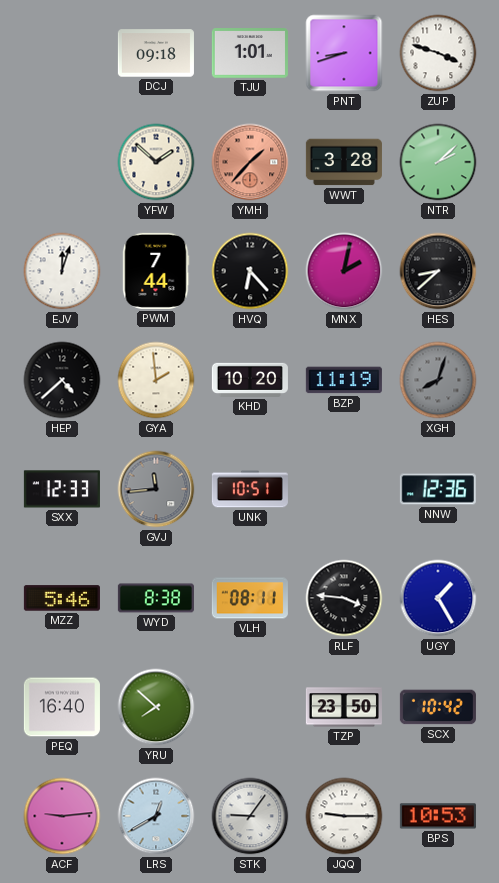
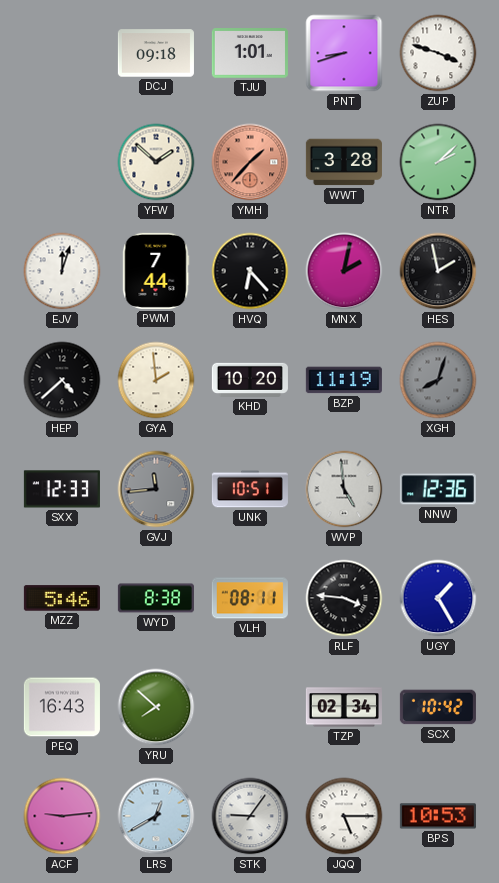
HES: 8:38 -> 1:58
WVP: none -> 4:59
PEQ: 16:40 -> 16:43
TZP: 23:50 -> 02:34
JQQ: 9:15 -> 5:15
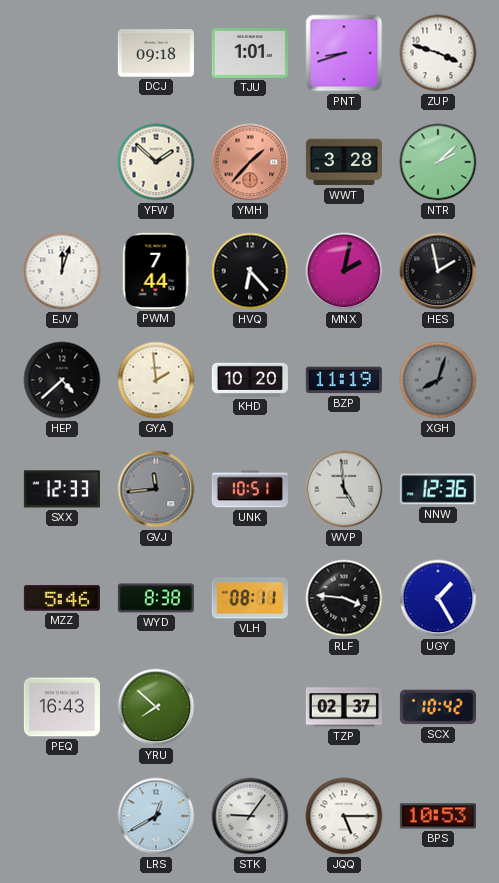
TZP: 02:34 -> 02:37
ACF: 9:14 -> none
